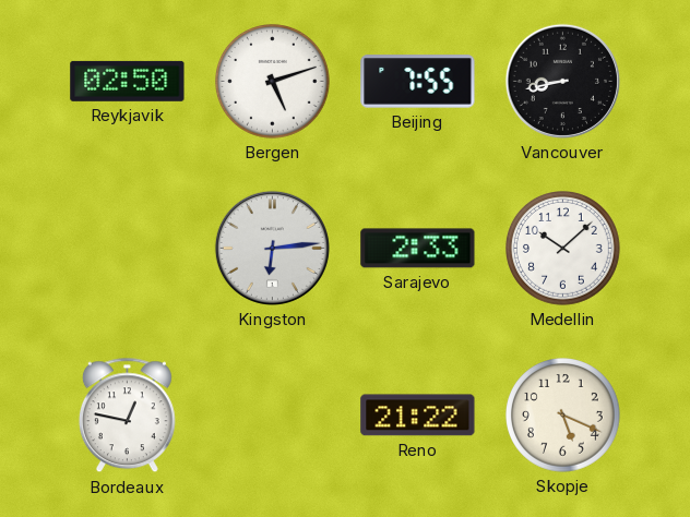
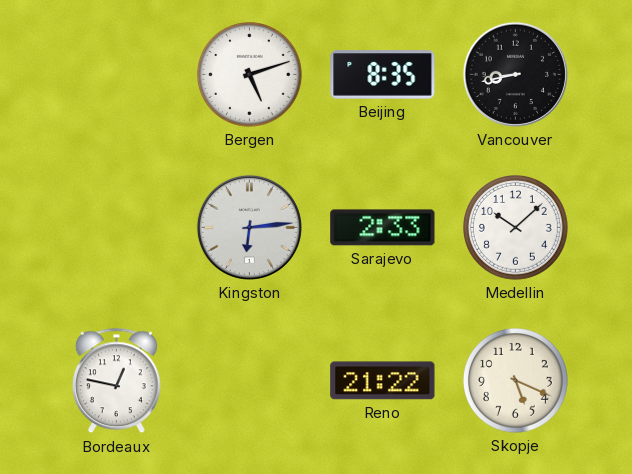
Reykjavik: 02:50 -> none
Beijing: 7:55 -> 8:35
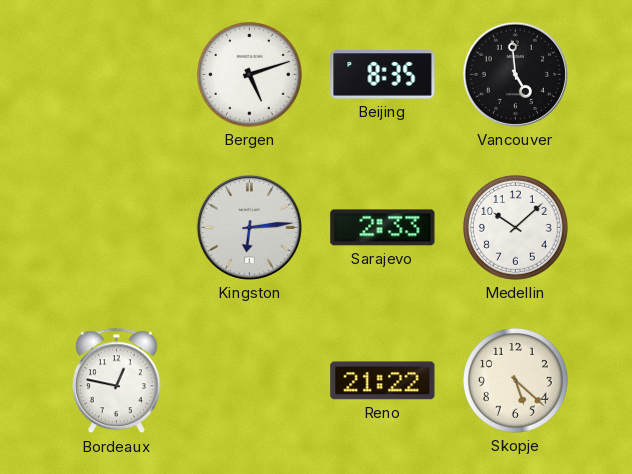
Vancouver: 8:43 -> 4:59
Skopje: 5:19 -> 5:22
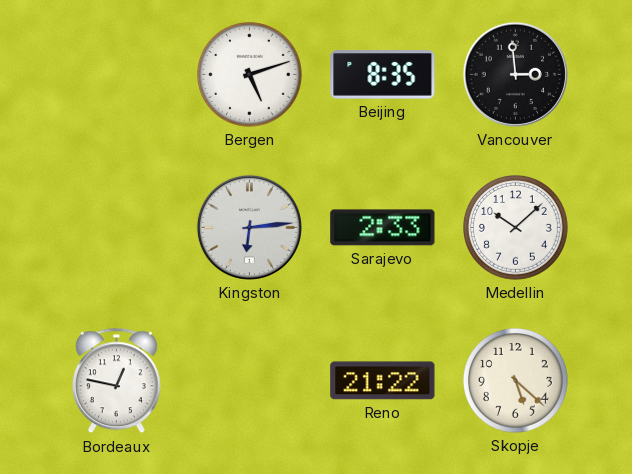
Vancouver: 4:59 -> 2:59
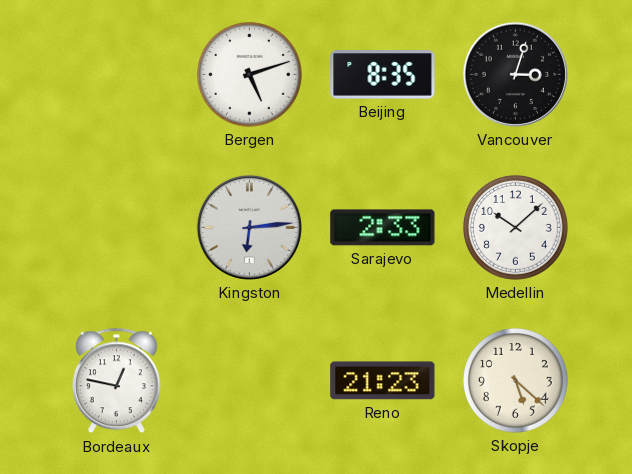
Vancouver: 2:59 -> 3:03
Reno: 21:22 -> 21:23
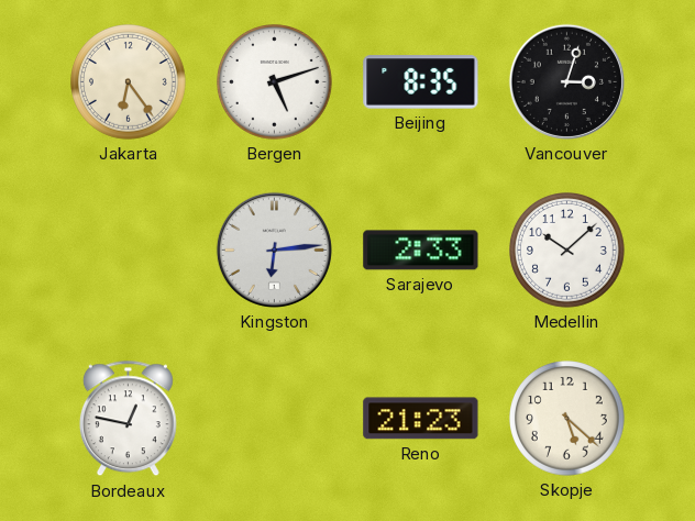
Jakarta: none -> 6:24
